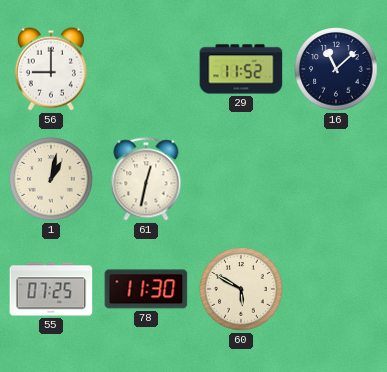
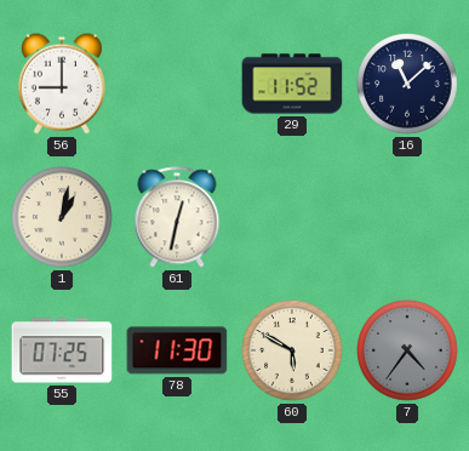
7: none -> 4:36
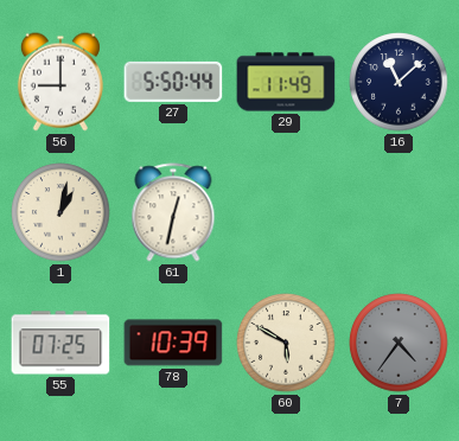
27: none -> 5:50
29: 11:52 -> 11:49
78: 11:30 -> 10:39
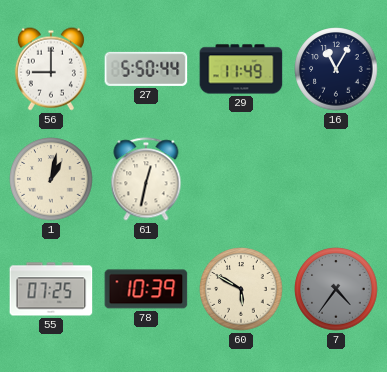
16: 11:08 -> 11:05
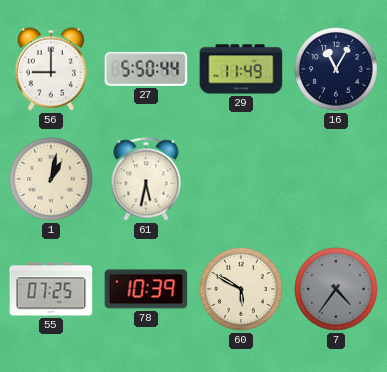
61: 12:32 -> 5:32
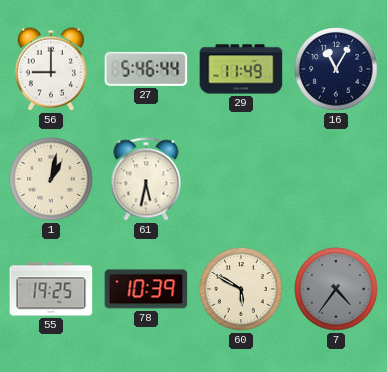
27: 5:50 -> 5:46
55: 07:25 -> 19:25
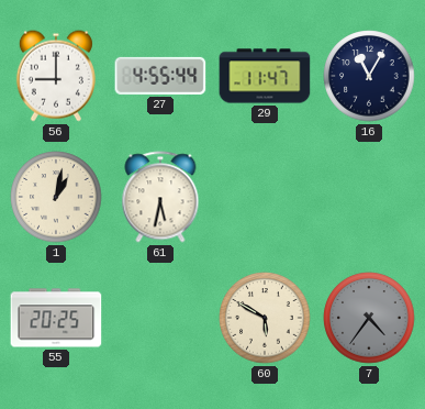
27: 5:46 -> 4:55
29: 11:49 -> 11:47
55: 19:25 -> 20:25
78: 10:39 -> none
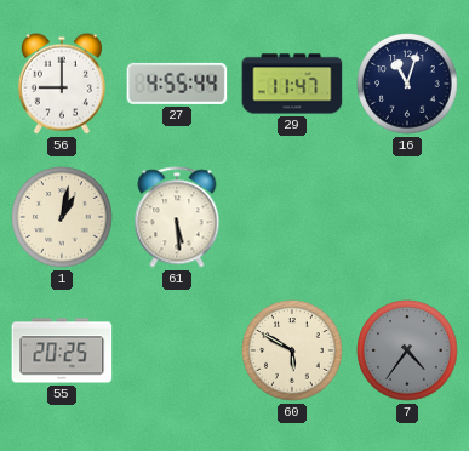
16: 11:05 -> 11:03
61: 5:32 -> 5:29
